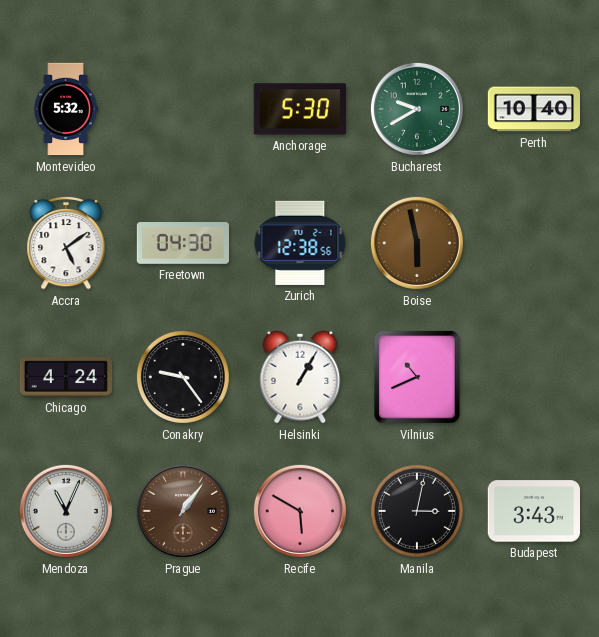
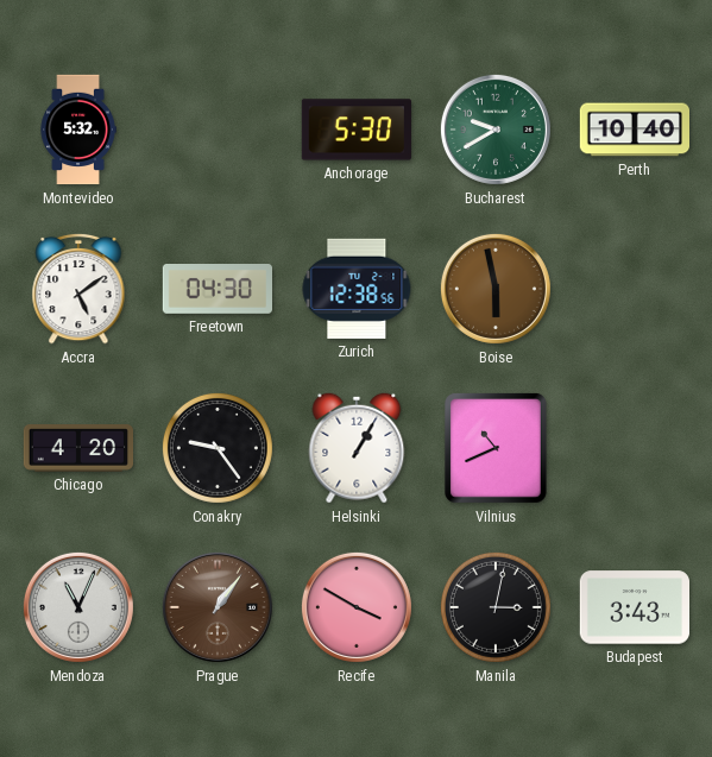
Chicago: 4:24 -> 4:20
Recife: 5:50 -> 3:50
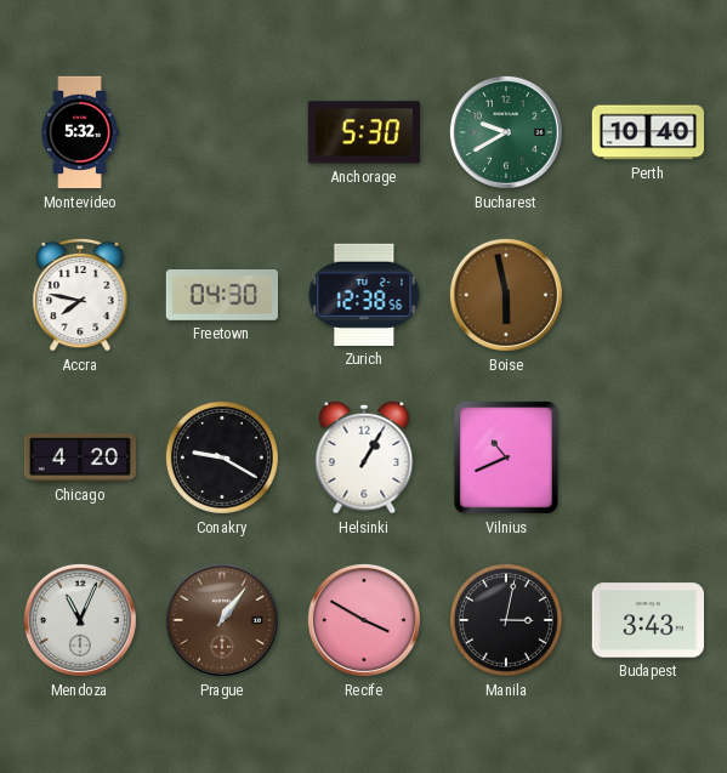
Accra: 5:09 -> 7:47
Conakry: 9:24 -> 9:20
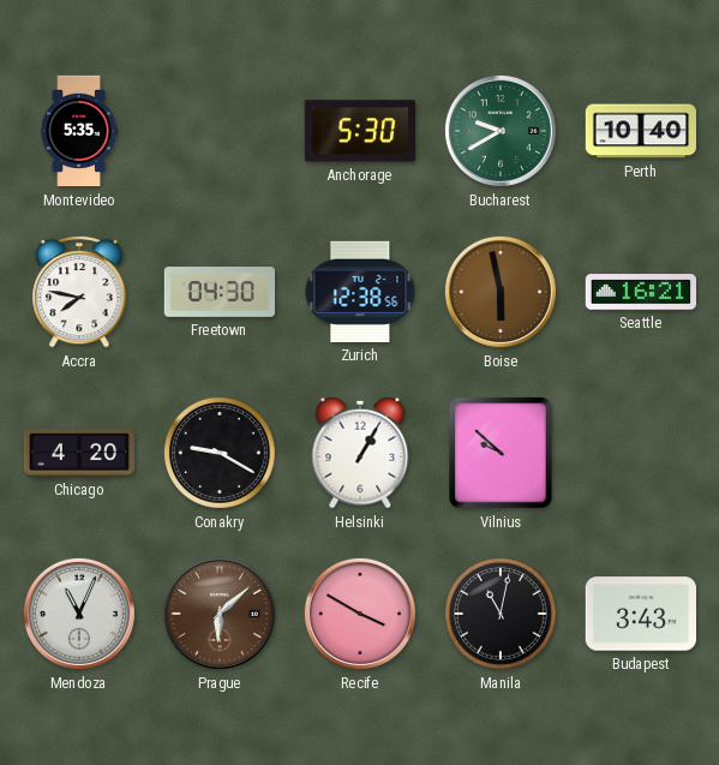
Montevideo: 5:32 -> 5:35
Seattle: none -> 16:21
Vilnius: 10:41 -> 9:52
Prague: 1:06 -> 6:08
Manila: 3:02 -> 11:02
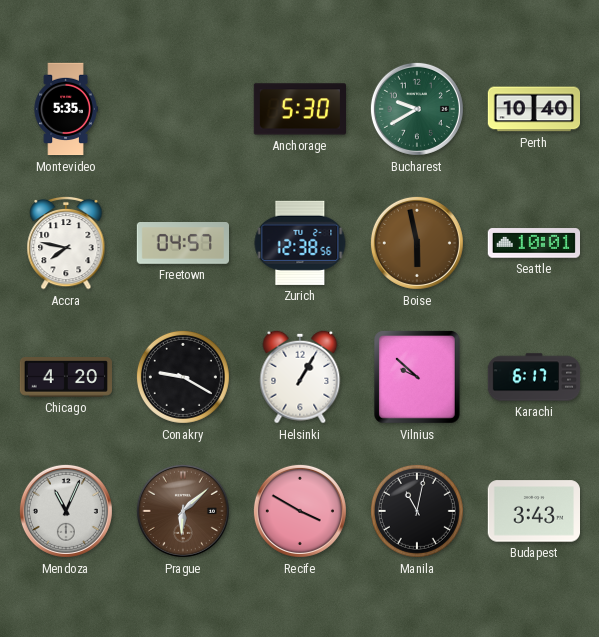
Freetown: 04:30 -> 04:57
Seattle: 16:21 -> 10:01
Karachi: none -> 6:17
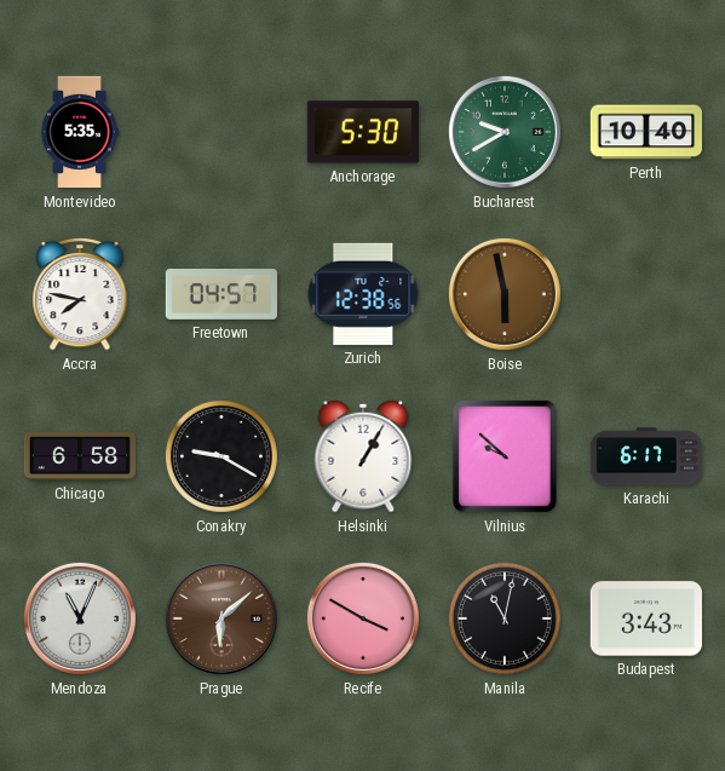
Seattle: 10:01 -> none
Chicago: 4:20 -> 6:58
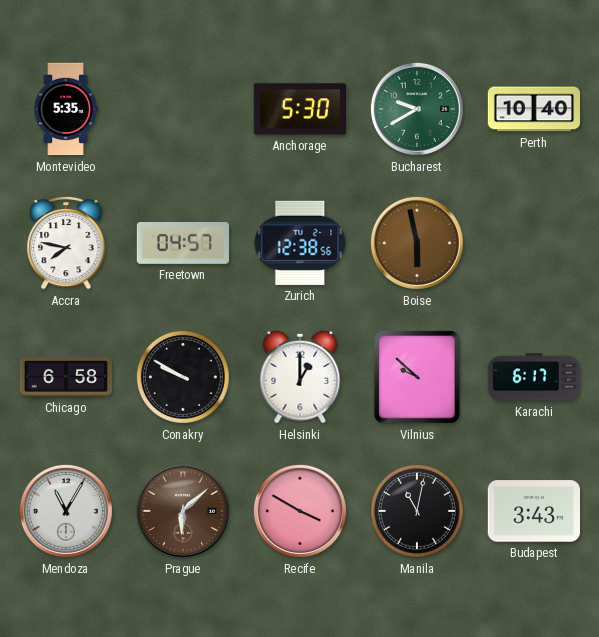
Conakry: 9:20 -> 9:50
Helsinki: 1:05 -> 1:00
Mendoza: 11:04 -> 11:05
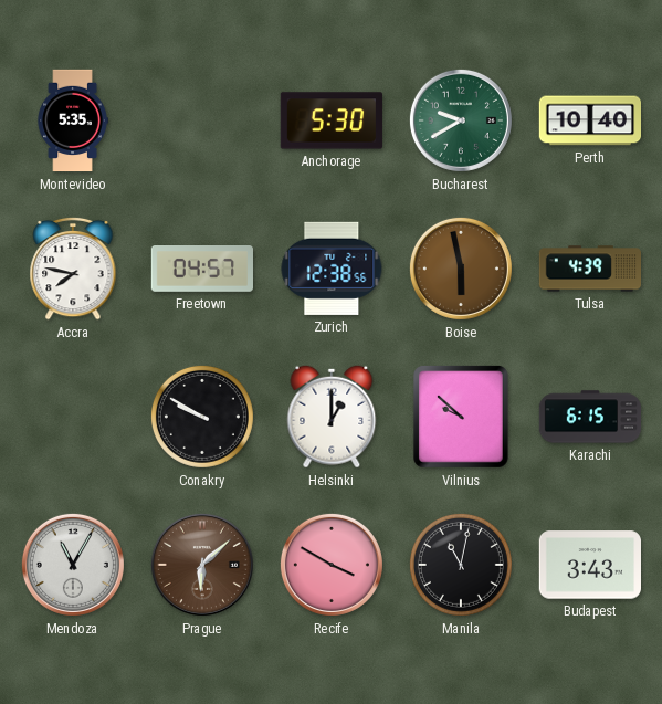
Tulsa: none -> 4:39
Chicago: 6:58 -> none
Karachi: 6:17 -> 6:15
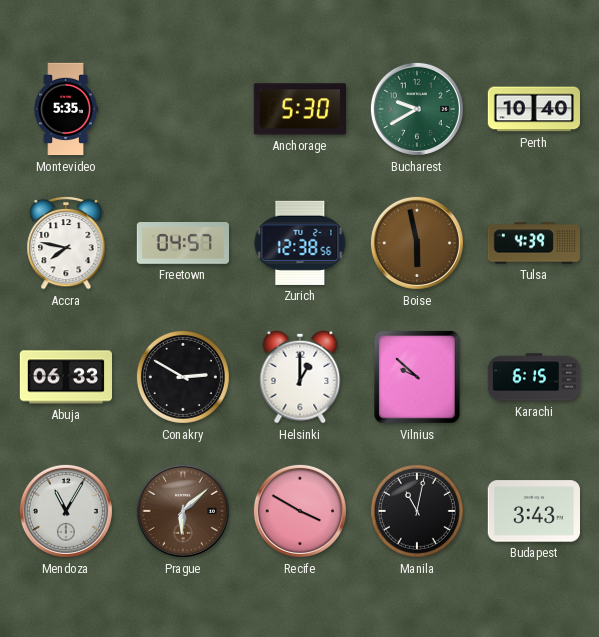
Abuja: none -> 06:33
Conakry: 9:50 -> 2:50
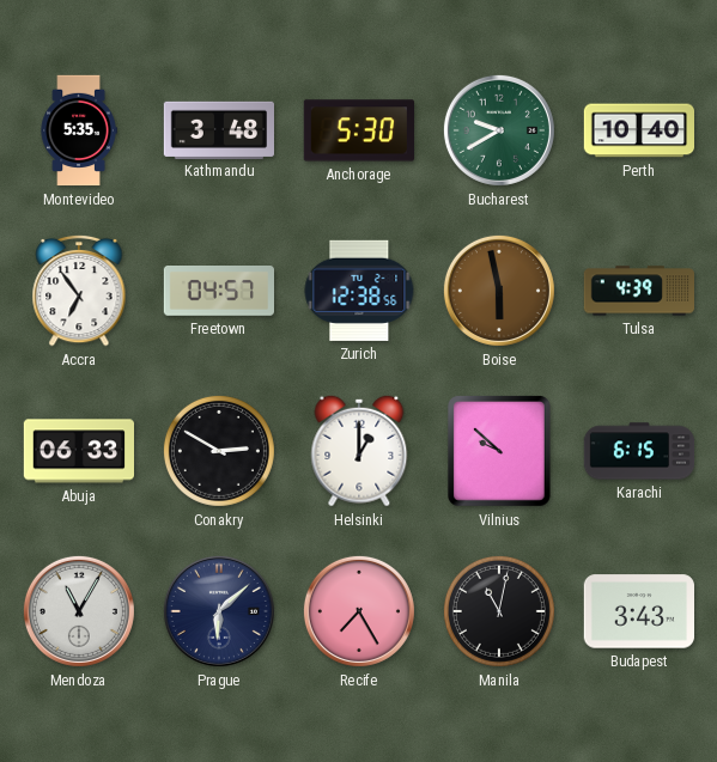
Kathmandu: none -> 3:48
Accra: 7:47 -> 6:54
Prague dial: brown -> navy
Recife: 3:50 -> 7:25
